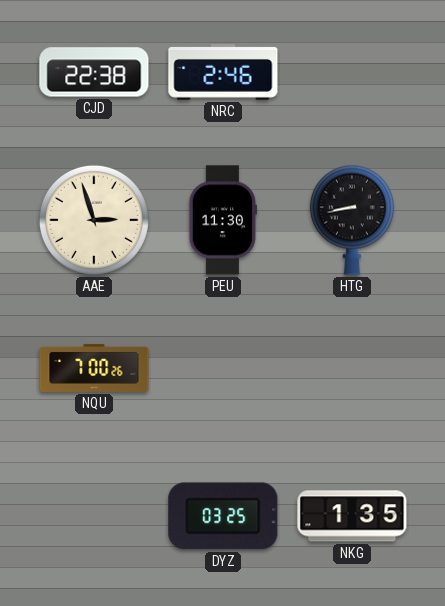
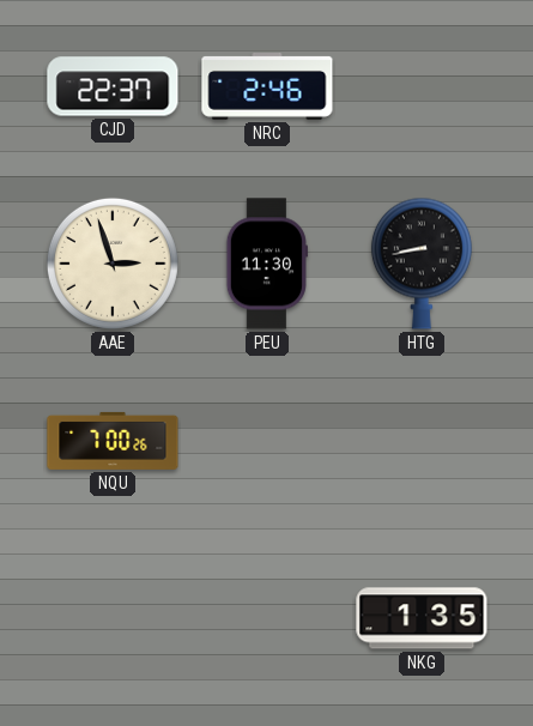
CJD: 22:38 -> 22:37
DYZ: 03:25 -> none
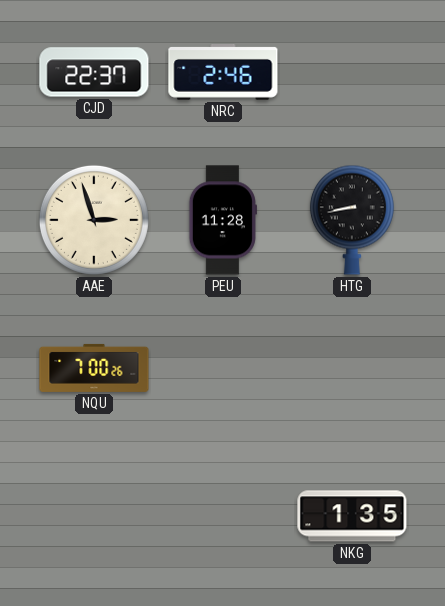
PEU: 11:30 -> 11:28
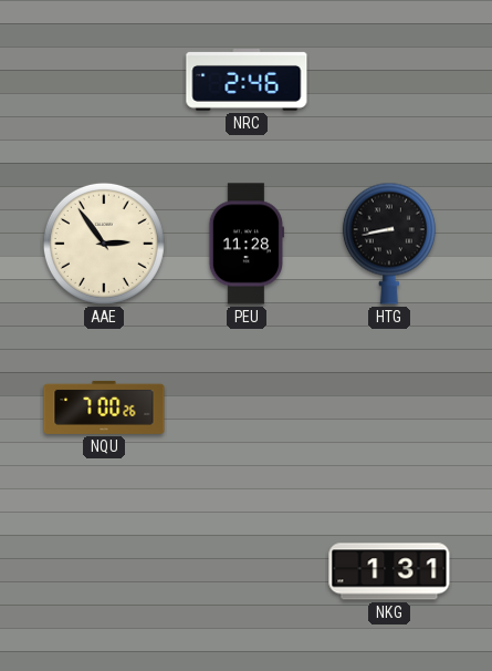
CJD: 22:37 -> none
AAE: 2:57 -> 2:54
NKG: 1:35 -> 1:31
